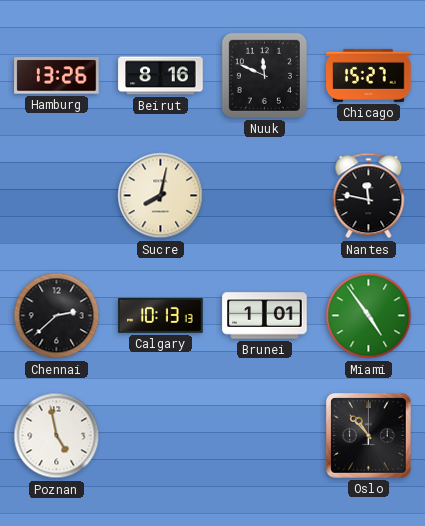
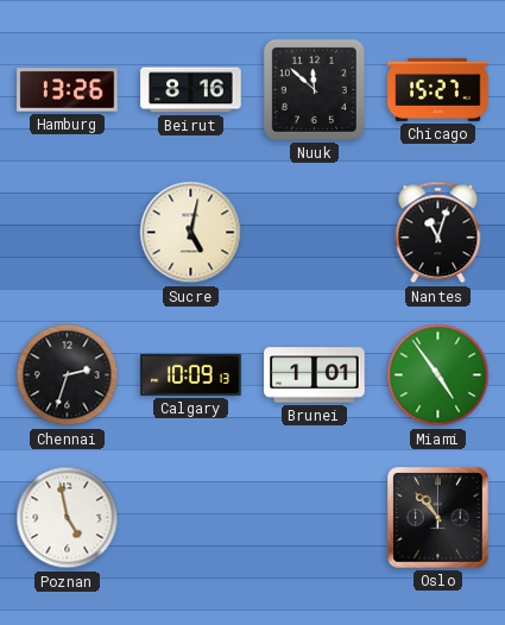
Nuuk: 11:49 -> 11:52
Sucre: 8:02 -> 5:02
Nantes: 11:47 -> 11:03
Chennai: 2:38 -> 2:33
Calgary: 10:13 -> 10:09
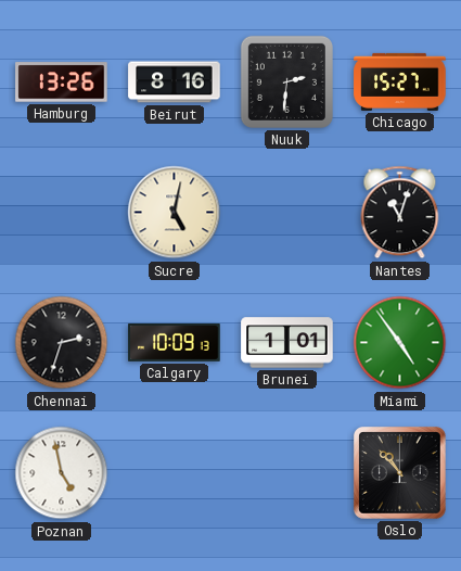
Nuuk: 11:52 -> 2:31
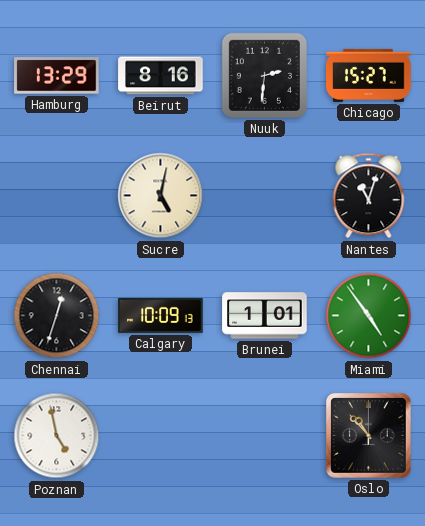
Hamburg: 13:26 -> 13:29
Chennai: 2:33 -> 12:33
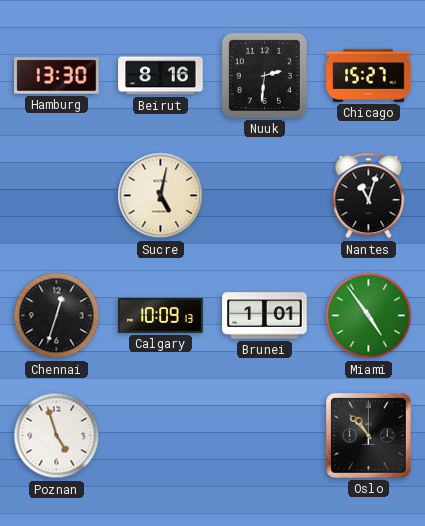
Hamburg: 13:29 -> 13:30
Poznan: 4:58 -> 4:57
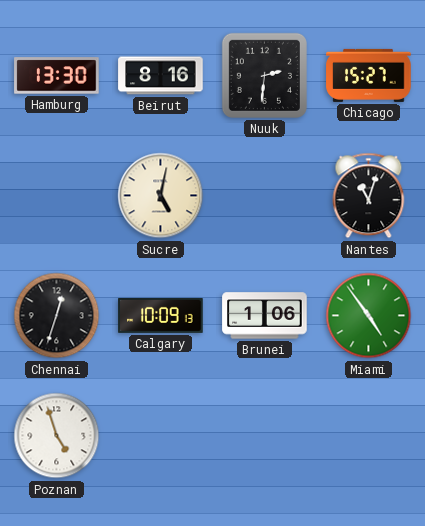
Brunei: 1:01 -> 1:06
Oslo: 10:53 -> none
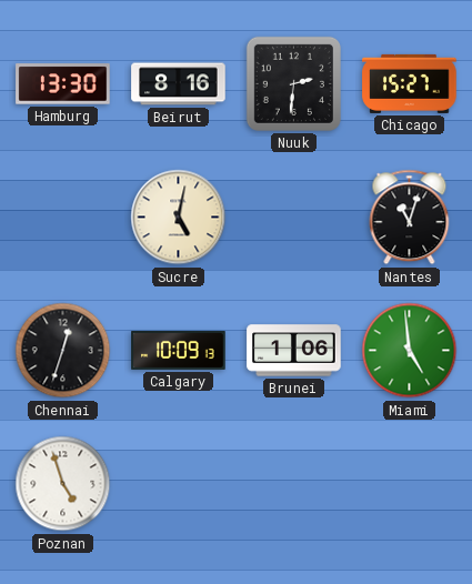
Miami: 4:54 -> 4:59
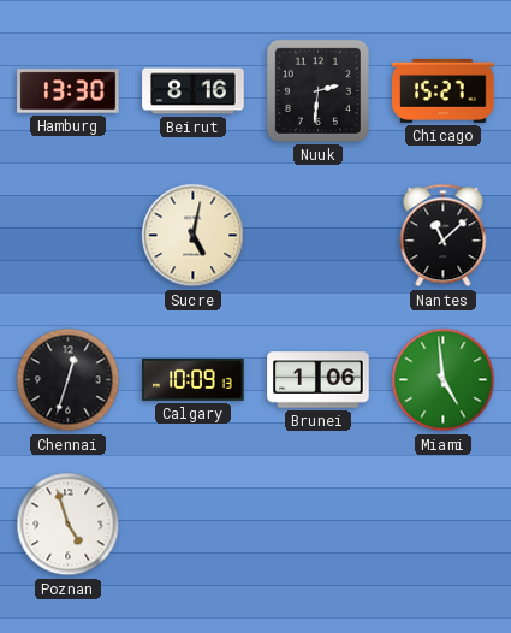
Nantes: 11:03 -> 11:08
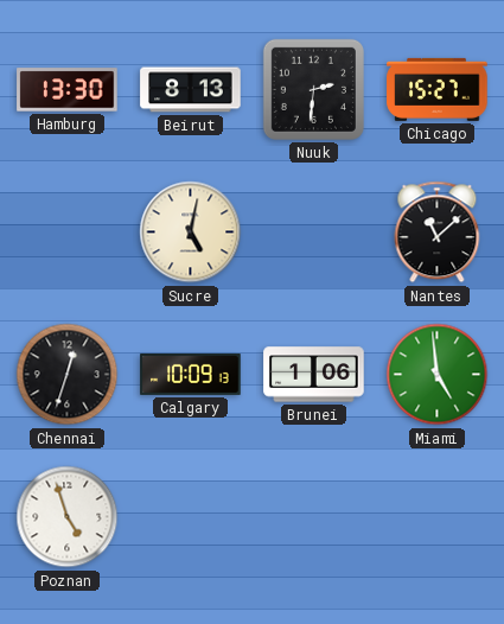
Beirut: 8:16 -> 8:13
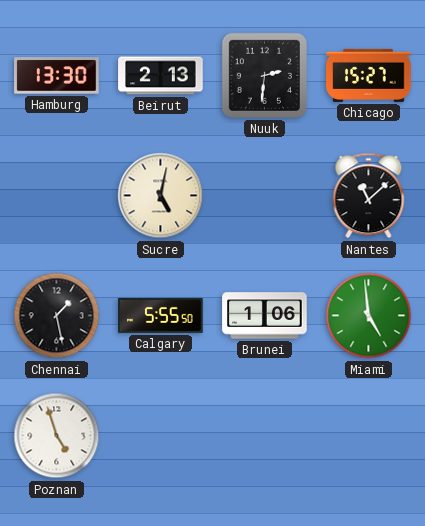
Beirut: 8:13 -> 2:13
Chennai: 12:33 -> 1:28
Calgary: 10:09 -> 5:55
